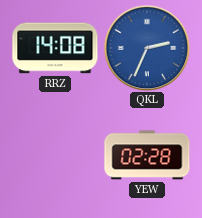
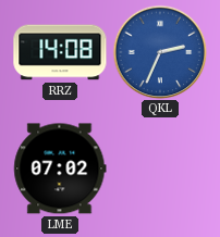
LME: none -> 07:02
YEW: 02:28 -> none
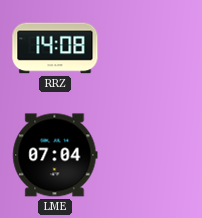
QKL: 2:34 -> none
LME: 07:02 -> 07:04
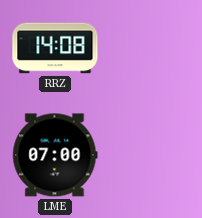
LME: 07:04 -> 07:00
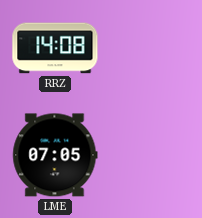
LME: 07:00 -> 07:05
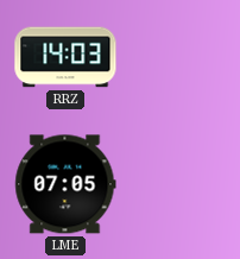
RRZ: 14:08 -> 14:03
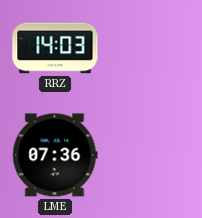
LME: 07:05 -> 07:36
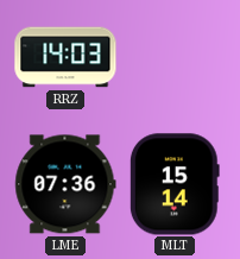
MLT: none -> 15:14
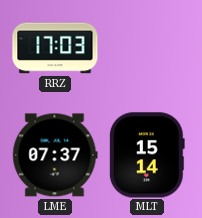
RRZ: 14:03 -> 17:03
LME: 07:36 -> 07:37
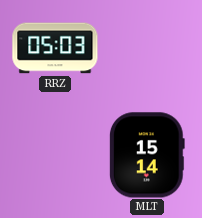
RRZ: 17:03 -> 05:03
LME: 07:37 -> none
